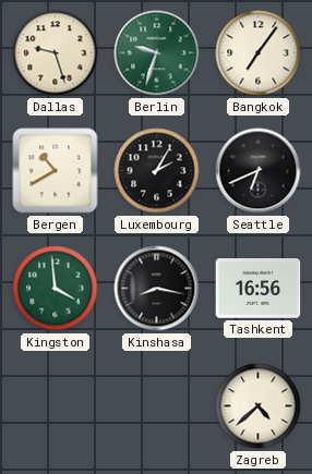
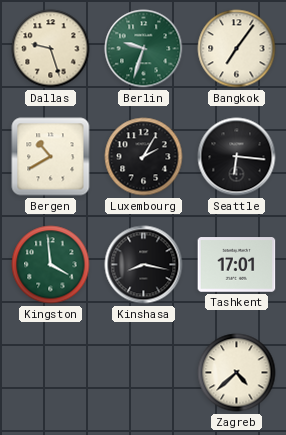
Seattle: 6:41 -> 6:16
Tashkent: 16:56 -> 17:01
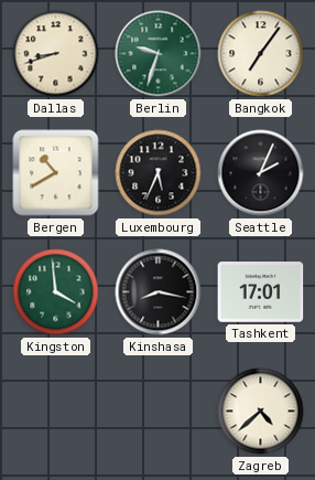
Dallas: 9:27 -> 8:42
Luxembourg: 2:05 -> 5:34
Seattle: 6:16 -> 2:04
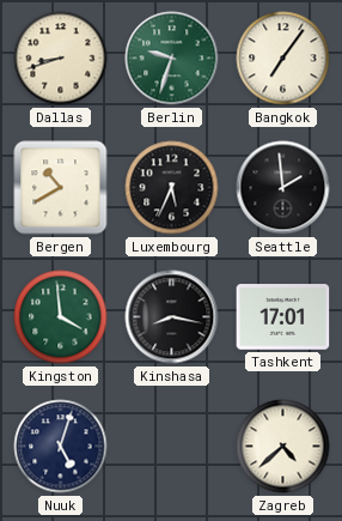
Seattle: 2:04 -> 1:59
Nuuk: none -> 5:03
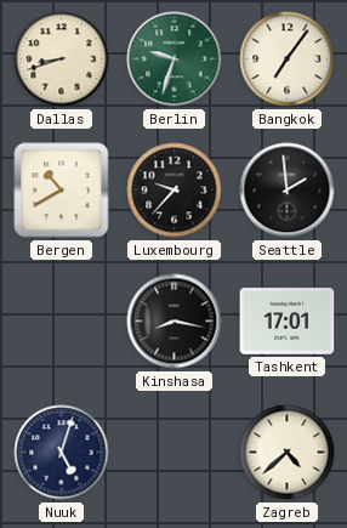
Luxembourg: 5:34 -> 9:37
Kingston: 3:59 -> none
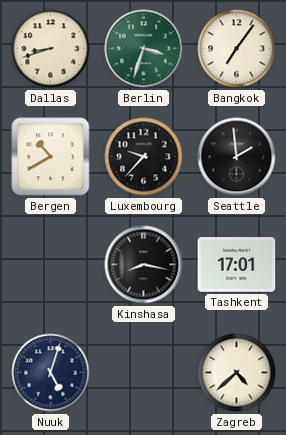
Berlin: 9:33 -> 3:33
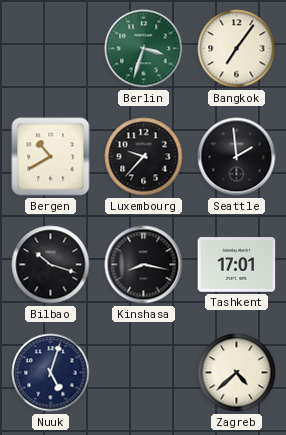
Dallas: 8:42 -> none
Bilbao: none -> 10:18
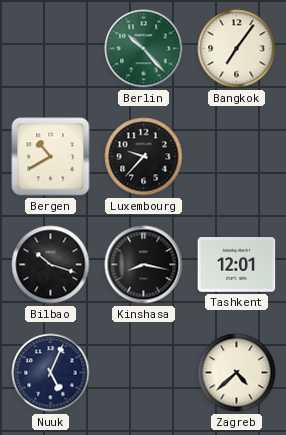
Berlin: 3:33 -> 10:23
Seattle: 1:59 -> none
Tashkent: 17:01 -> 12:01
Nuuk: 5:03 -> 5:04
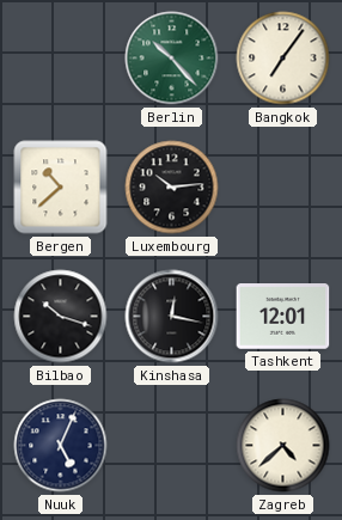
Bergen: 10:40 -> 10:38
Luxembourg: 9:37 -> 10:14
Kinshasa: 8:17 -> 12:17
